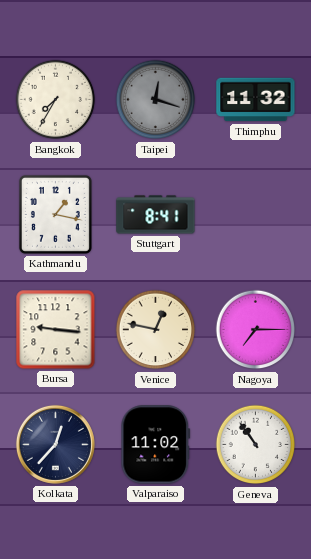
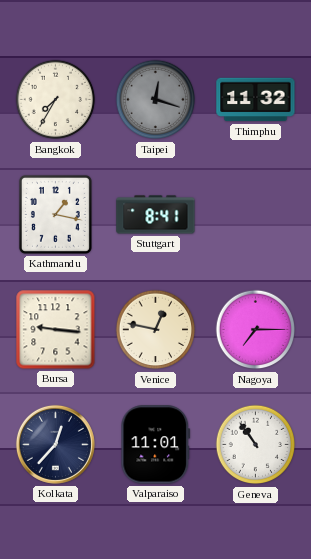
Valparaiso: 11:02 -> 11:01
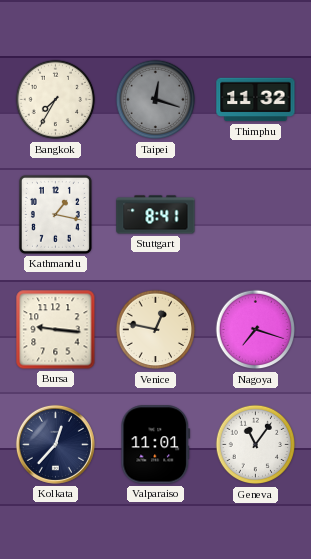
Nagoya: 7:15 -> 7:18
Geneva: 10:54 -> 11:06
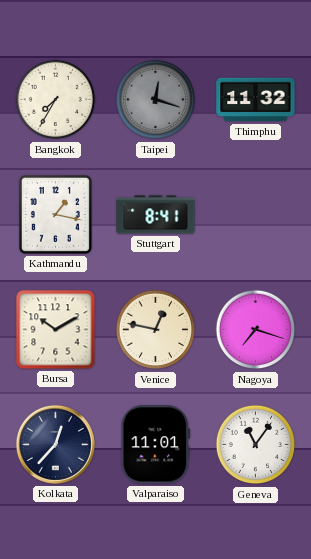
Bursa: 9:16 -> 10:10
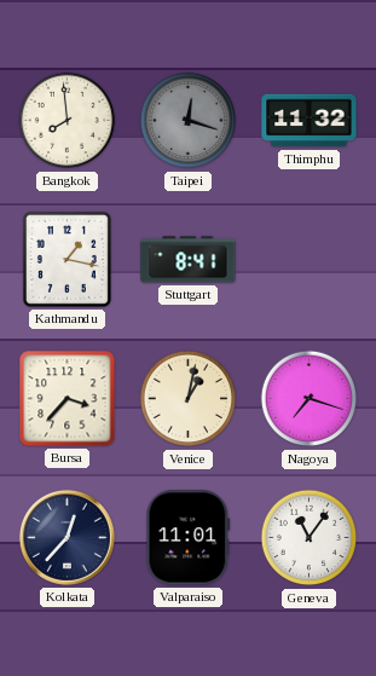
Bangkok: 7:35 -> 7:59
Bursa: 10:10 -> 3:37
Venice: 12:47 -> 1:02
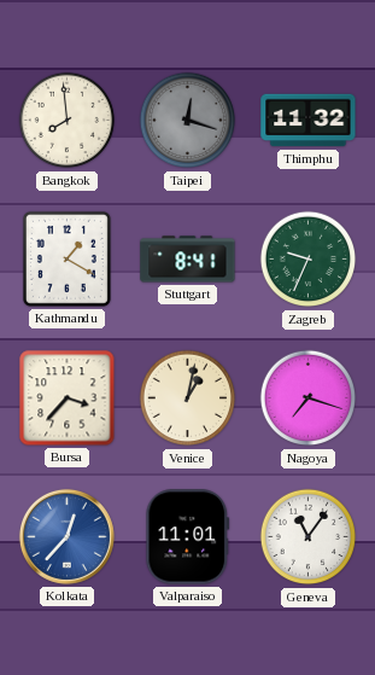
Kathmandu: 1:17 -> 1:20
Zagreb: none -> 9:34
Kolkata dial: navy -> blue
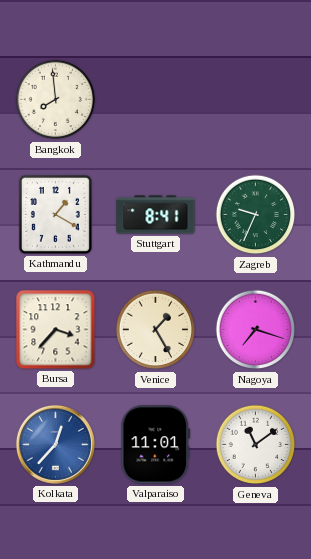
Taipei: 12:18 -> none
Thimphu: 11:32 -> none
Venice: 1:02 -> 1:25
Geneva: 11:06 -> 11:09
